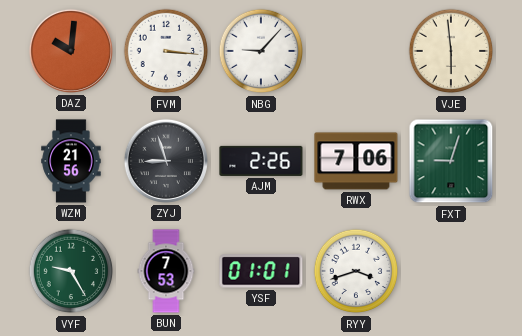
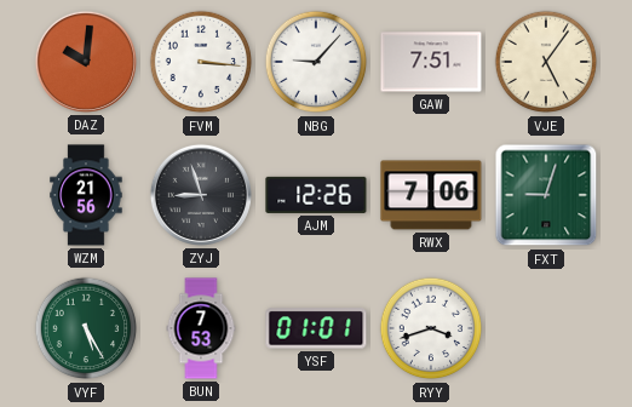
GAW: none -> 7:51
VJE: 5:59 -> 5:06
AJM: 2:26 -> 12:26
VYF: 9:25 -> 5:25
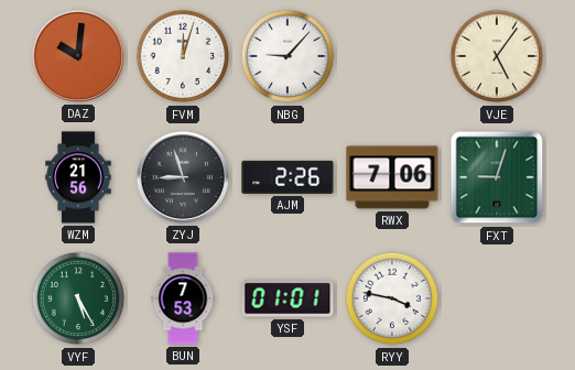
FVM: 3:16 -> 12:03
GAW: 7:51 -> none
AJM: 12:26 -> 2:26
RYY: 3:42 -> 3:47
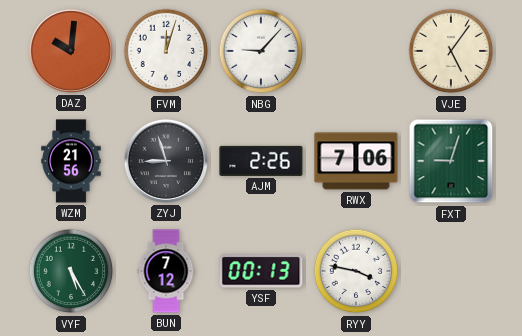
BUN: 7:53 -> 7:12
YSF: 01:01 -> 00:13
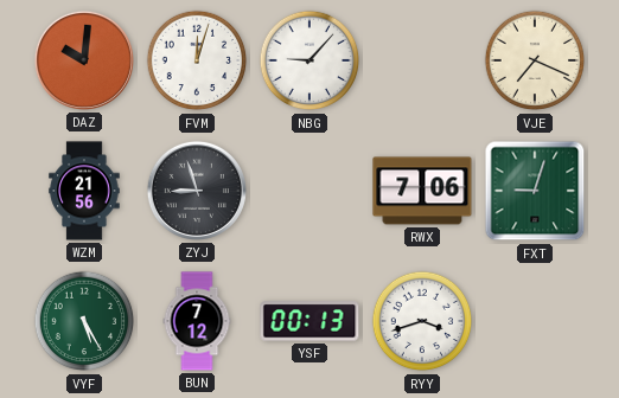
VJE: 5:06 -> 7:19
AJM: 2:26 -> none
RYY: 3:47 -> 3:42
